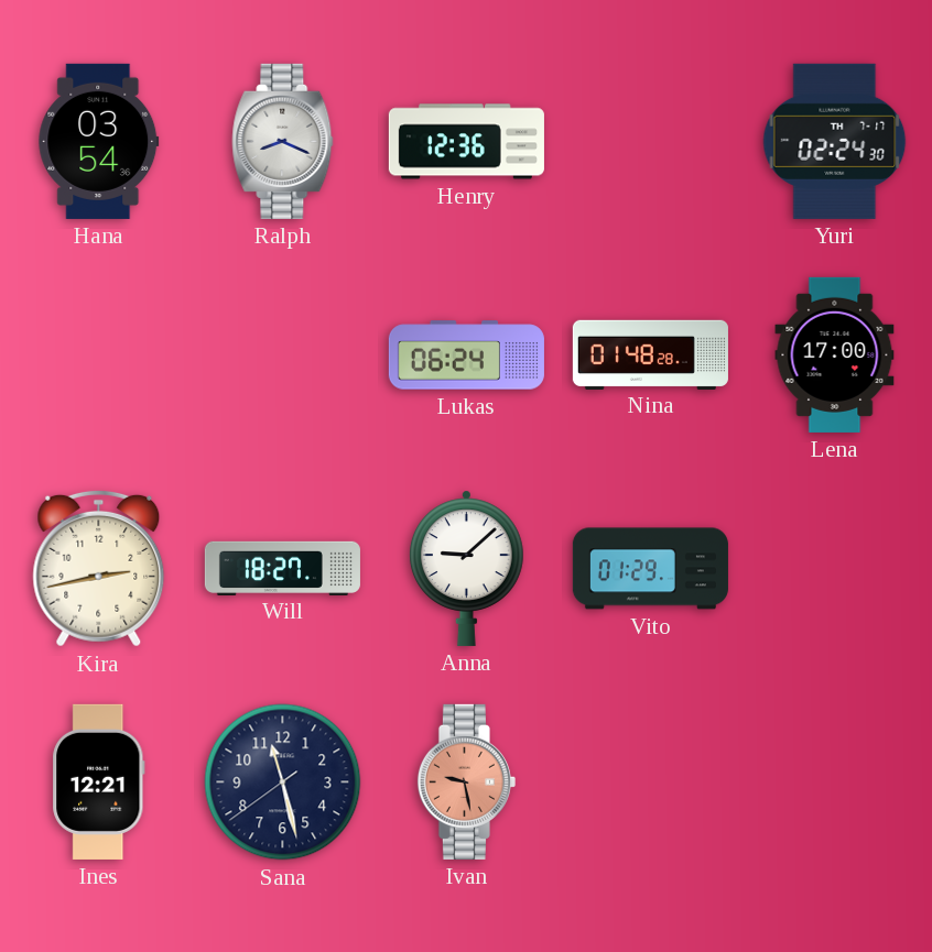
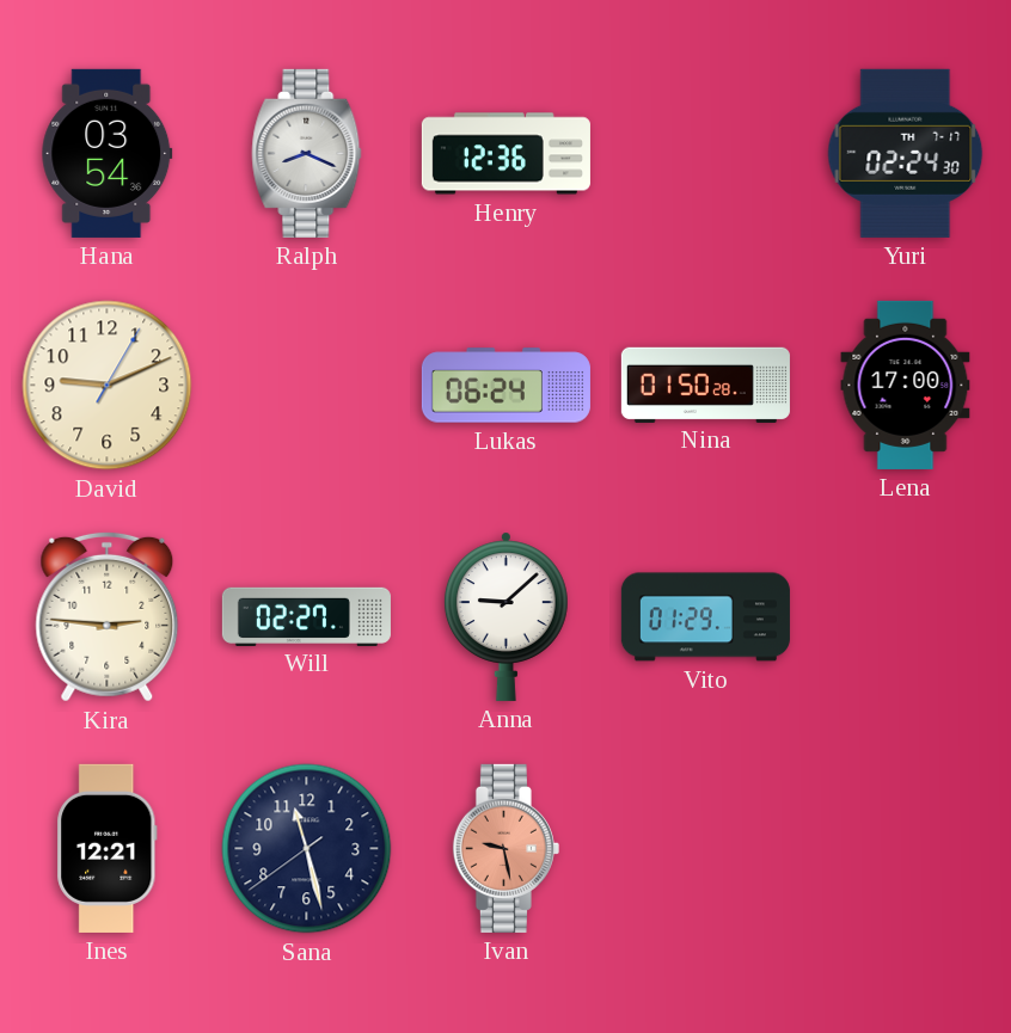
David: none -> 9:11
Nina: 01:48 -> 01:50
Kira: 2:43 -> 2:46
Will: 18:27 -> 02:27
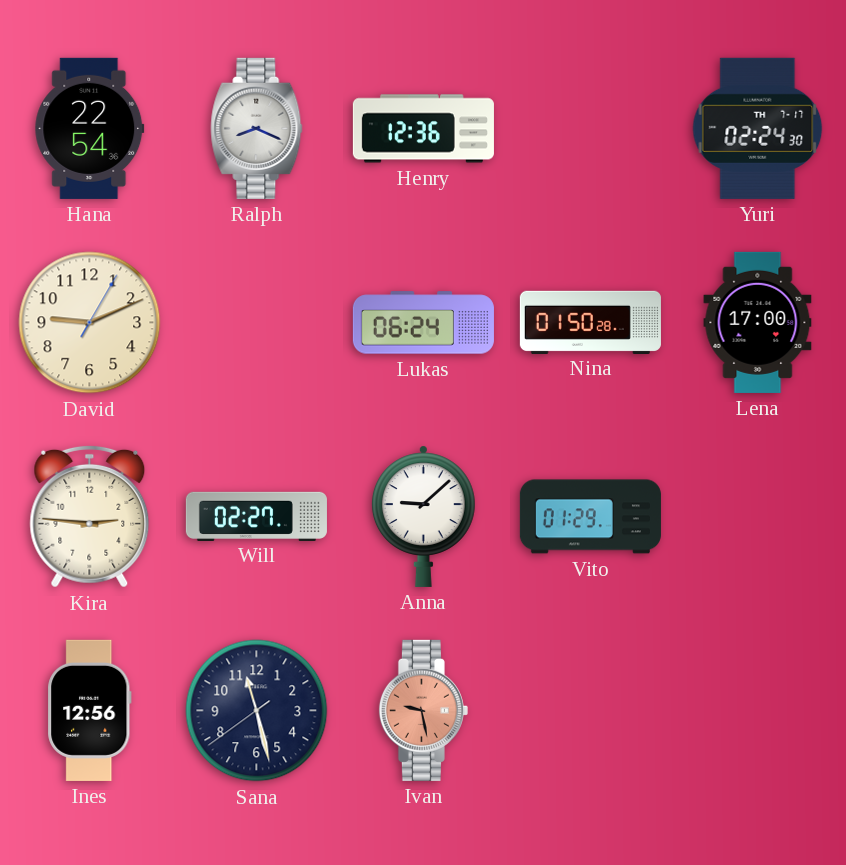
Hana: 03:54 -> 22:54
Ines: 12:21 -> 12:56
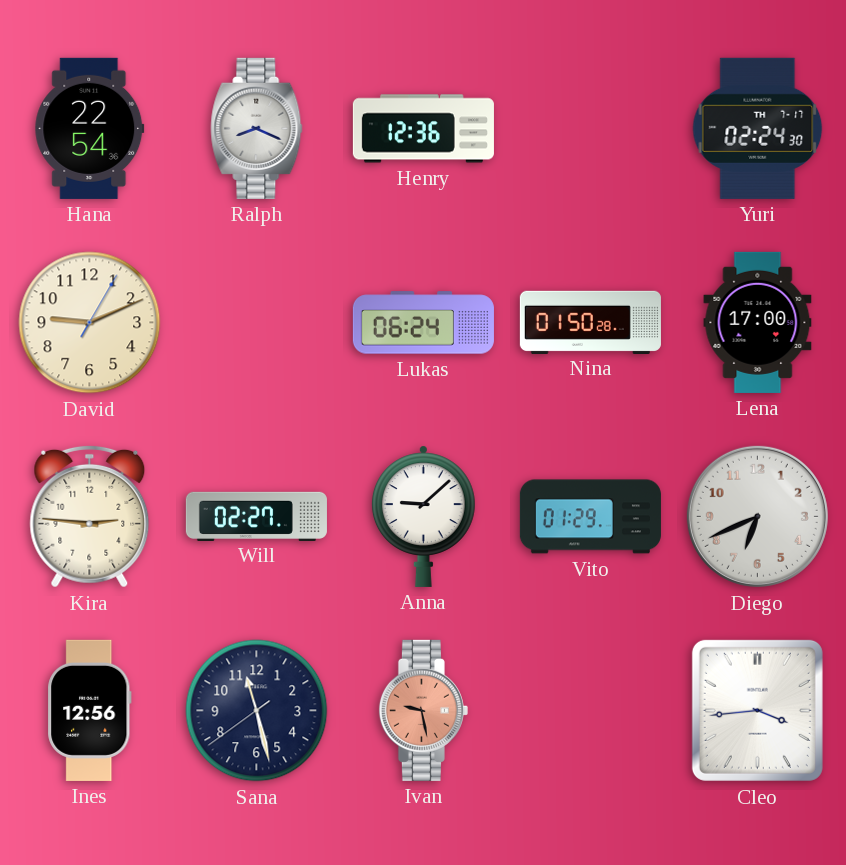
Diego: none -> 6:41
Cleo: none -> 3:44
